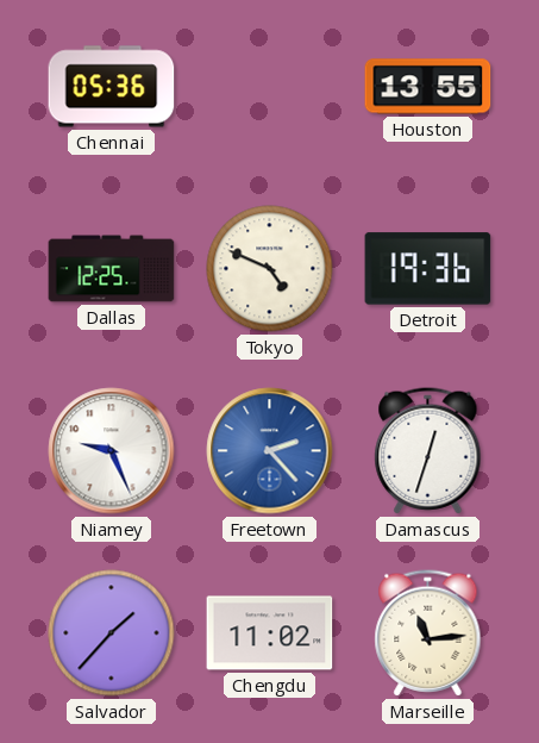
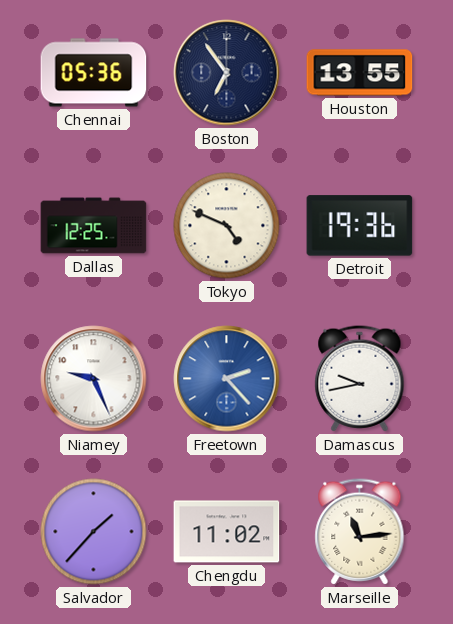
Boston: none -> 6:54
Damascus: 12:33 -> 9:43
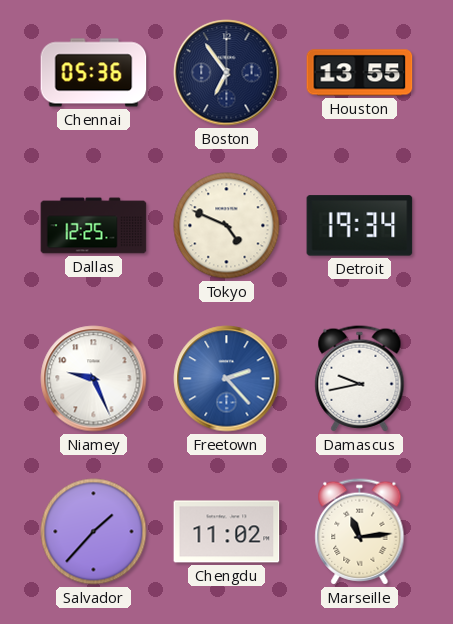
Detroit: 19:36 -> 19:34
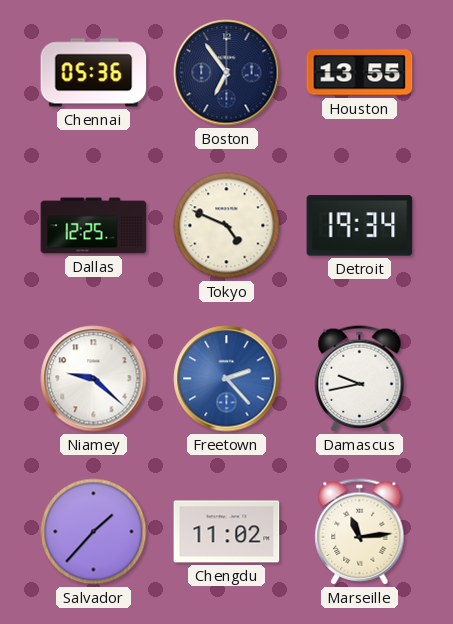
Niamey: 9:26 -> 9:22
